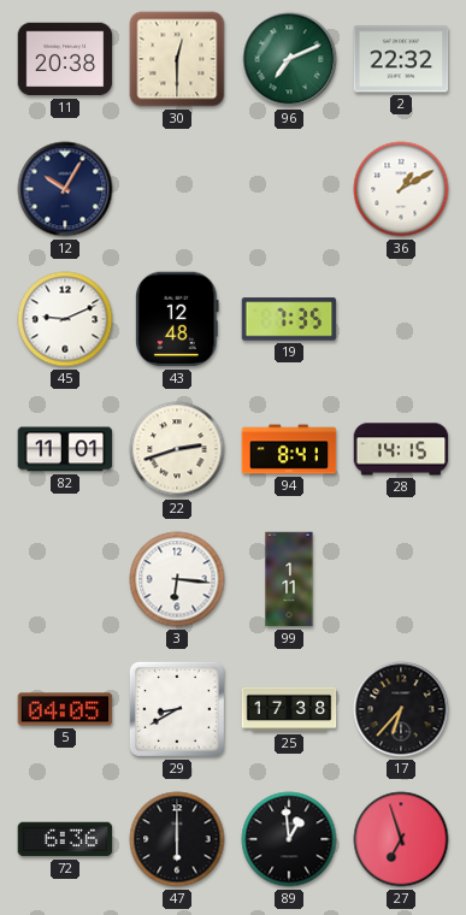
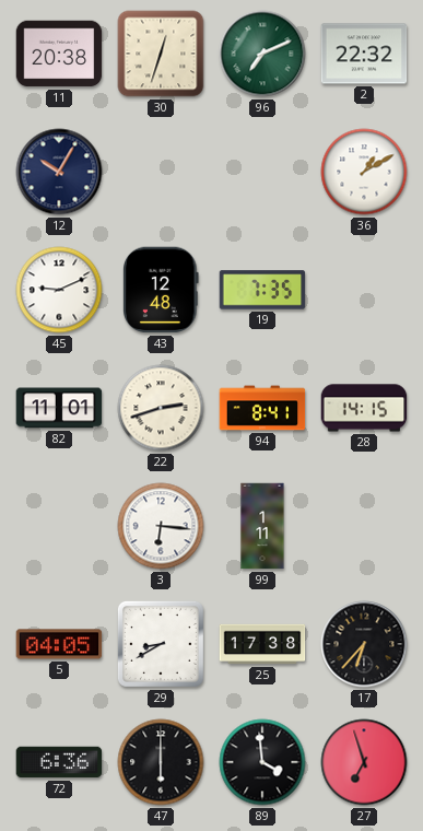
30: 12:30 -> 12:33
89: 12:59 -> 3:59
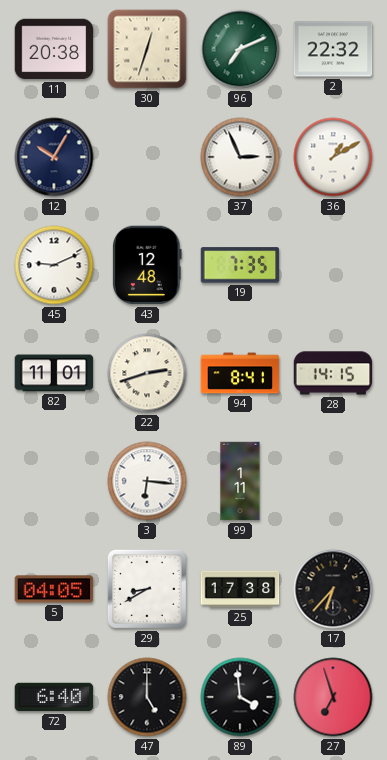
37: none -> 2:56
72: 6:36 -> 6:40
47: 6:00 -> 5:00
